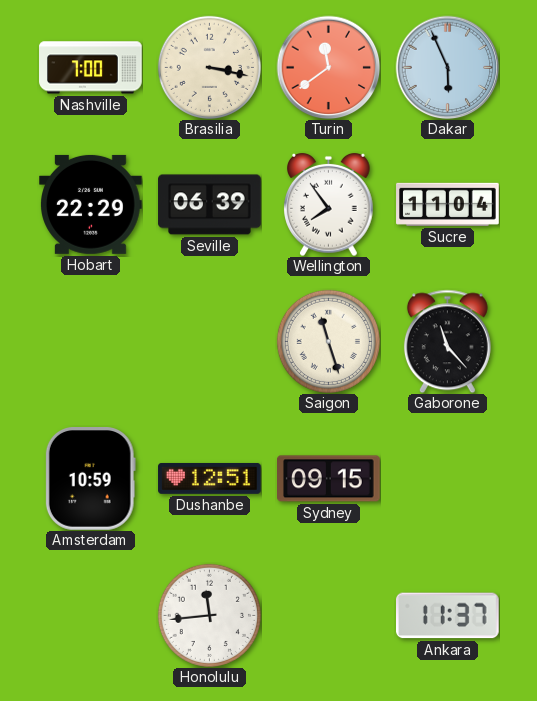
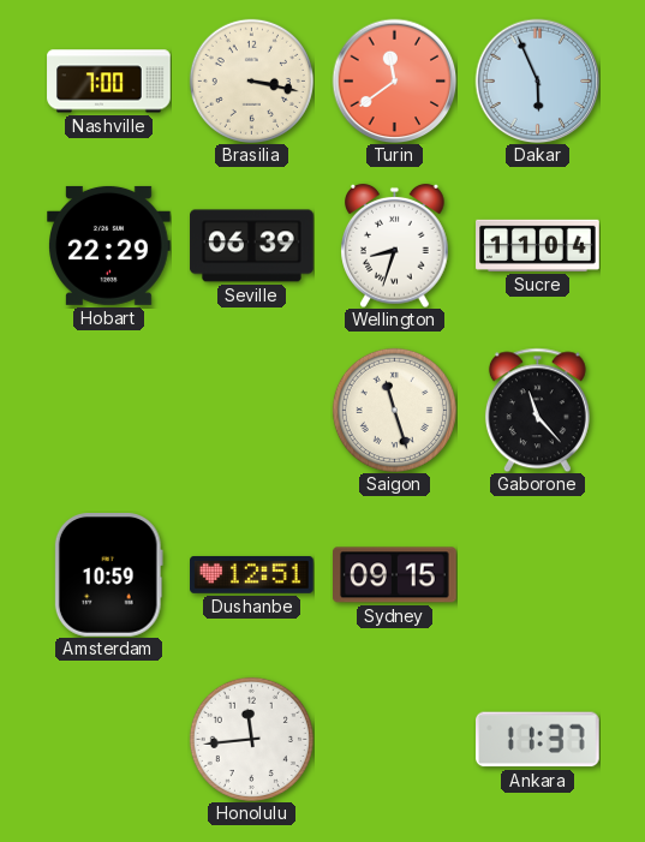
Wellington: 7:54 -> 8:33
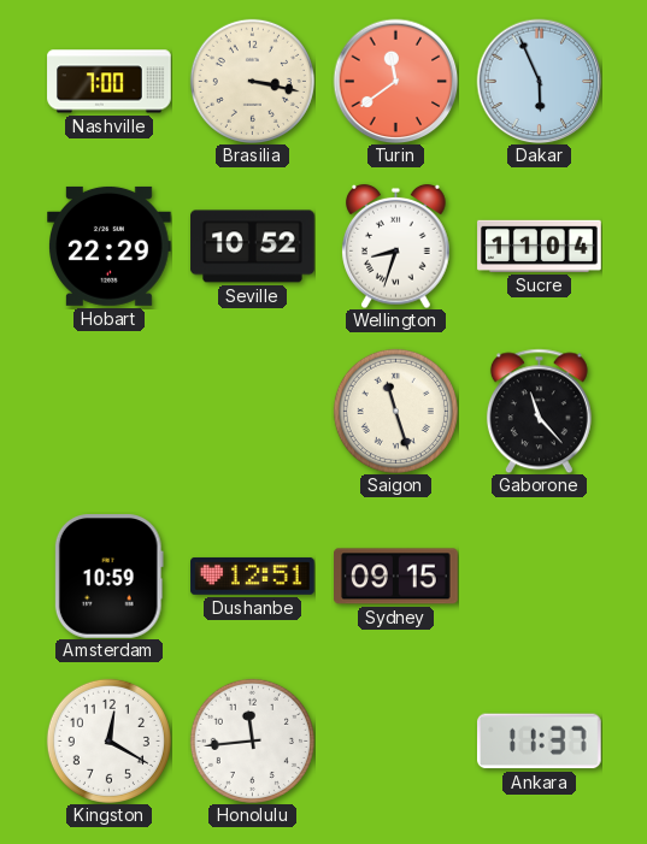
Seville: 06:39 -> 10:52
Kingston: none -> 12:20
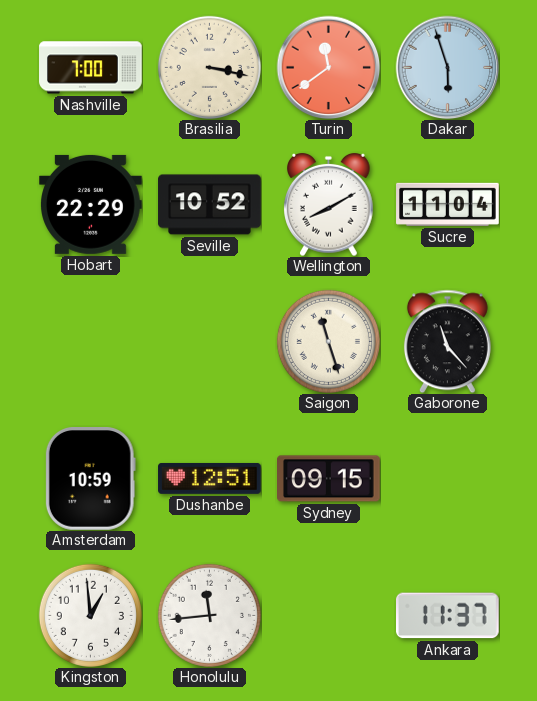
Dakar: 5:56 -> 5:57
Wellington: 8:33 -> 8:10
Kingston: 12:20 -> 12:59
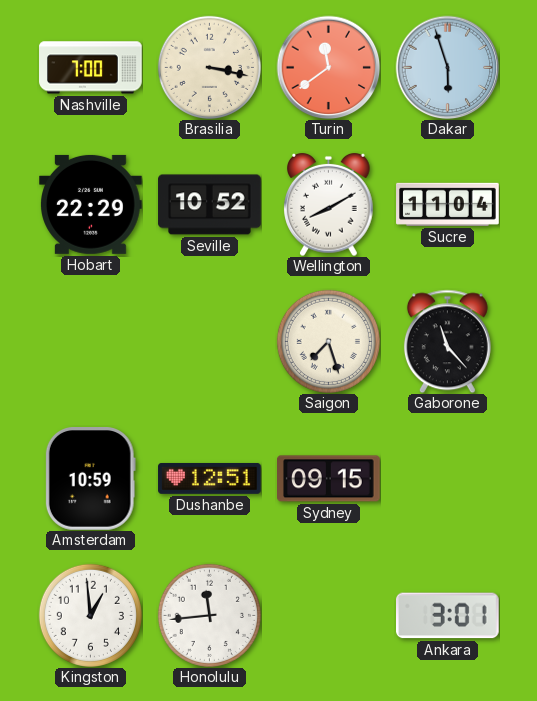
Saigon: 11:27 -> 7:27
Ankara: 11:37 -> 3:01
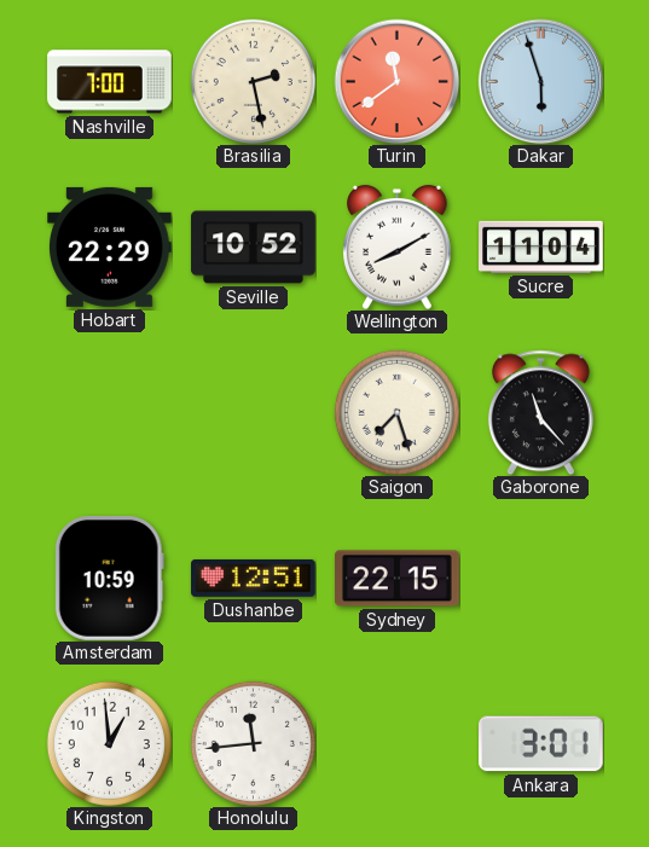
Brasilia: 3:17 -> 2:28
Sydney: 09:15 -> 22:15
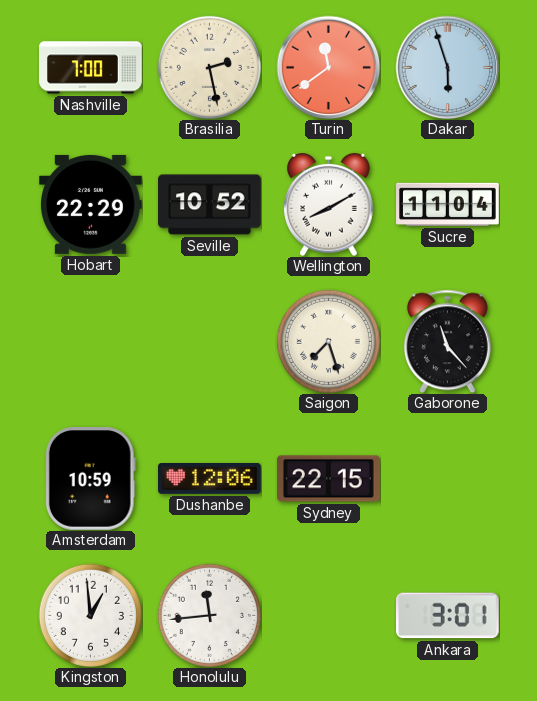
Dushanbe: 12:51 -> 12:06
